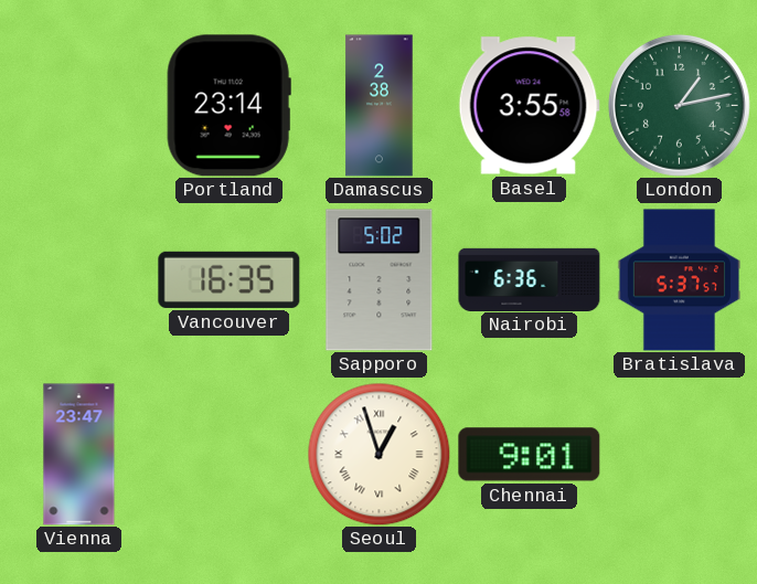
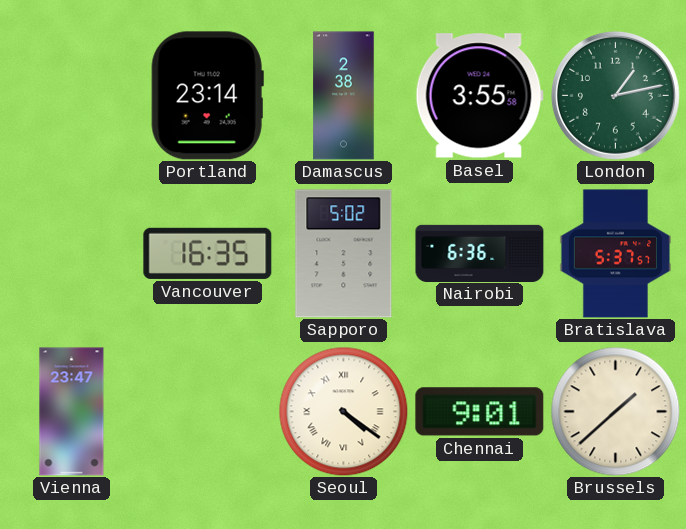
Seoul: 12:57 -> 4:21
Brussels: none -> 1:38
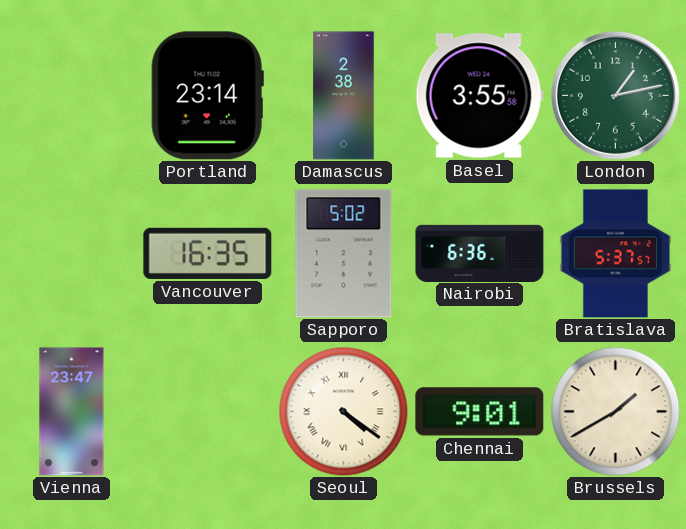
Brussels: 1:38 -> 1:40
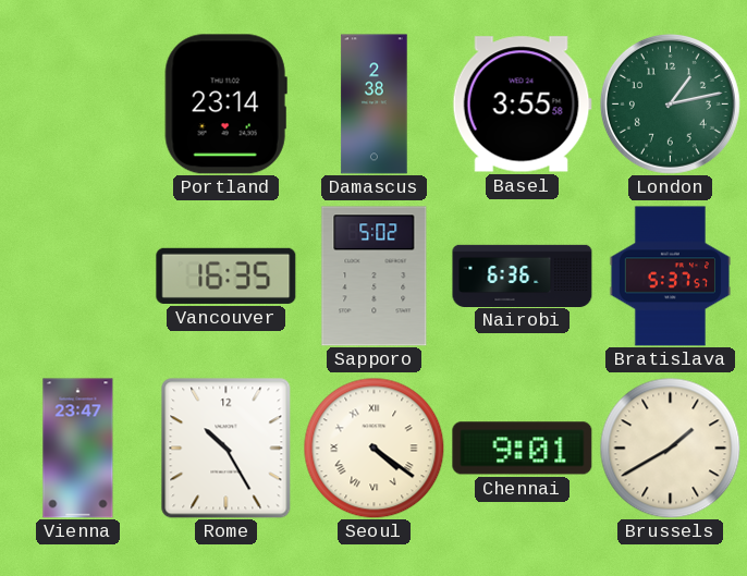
Rome: none -> 10:25
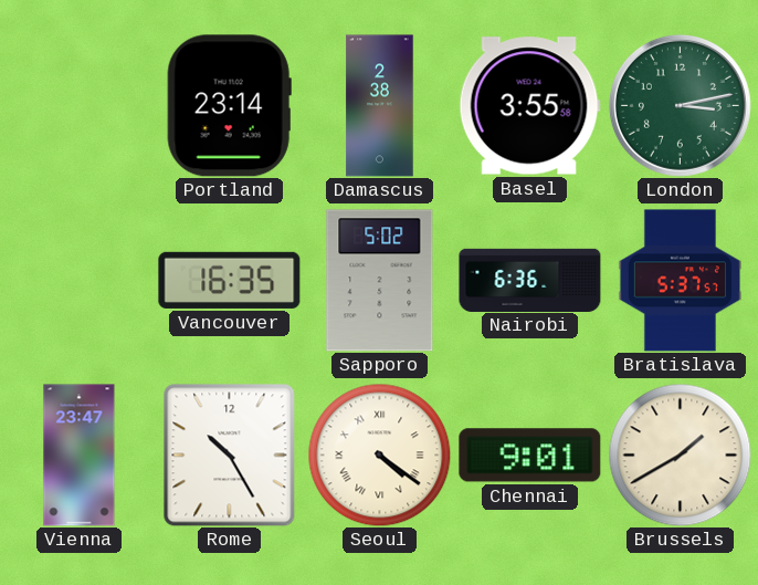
London: 1:13 -> 3:13
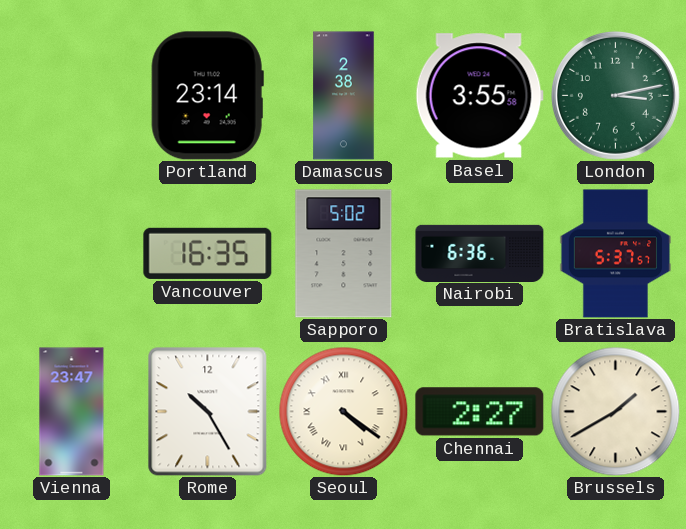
Chennai: 9:01 -> 2:27
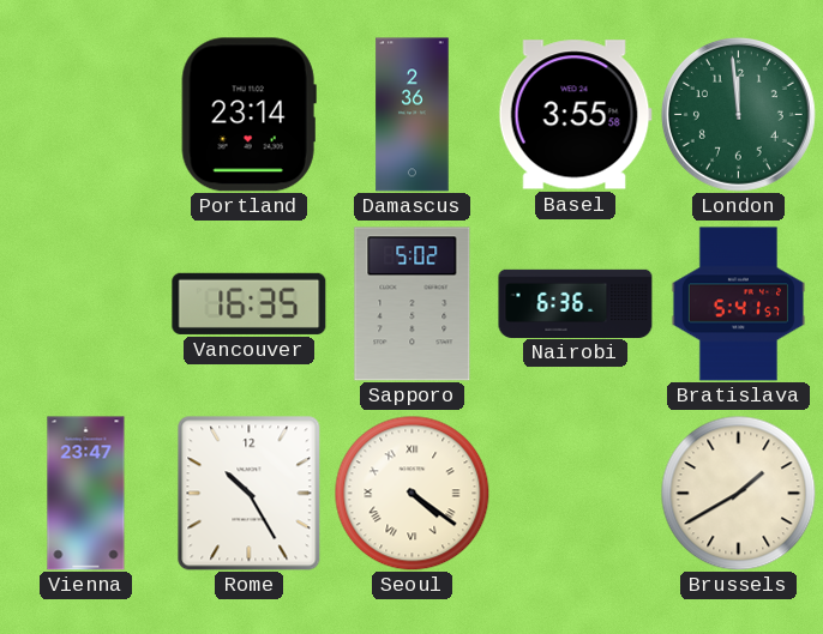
Damascus: 2:38 -> 2:36
London: 3:13 -> 11:59
Bratislava: 5:37 -> 5:41
Chennai: 2:27 -> none
